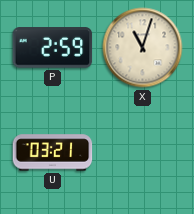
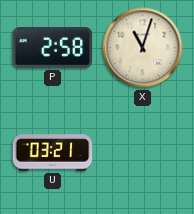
P: 2:59 -> 2:58
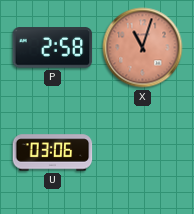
X dial: cream -> salmon
U: 03:21 -> 03:06
